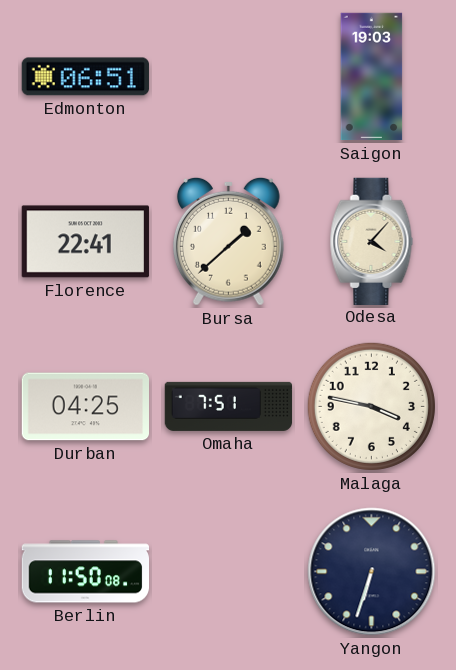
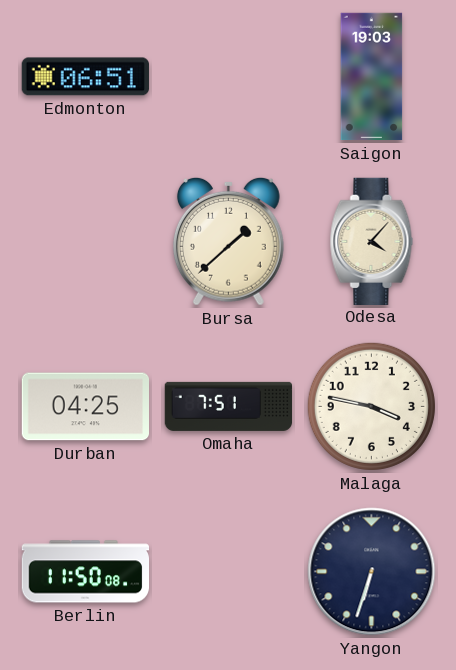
Florence: 22:41 -> none
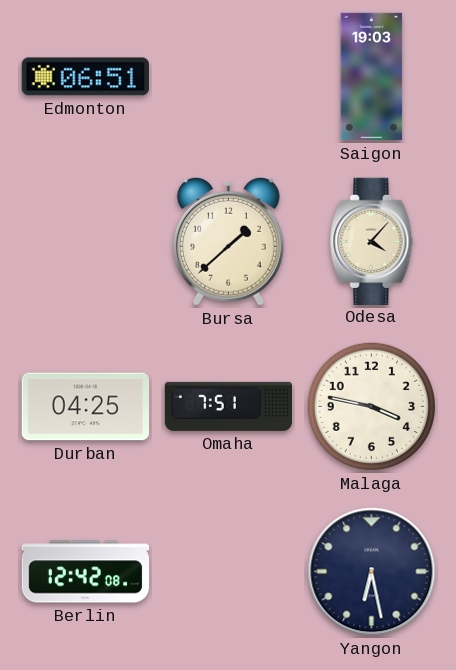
Berlin: 11:50 -> 12:42
Yangon: 6:33 -> 6:28
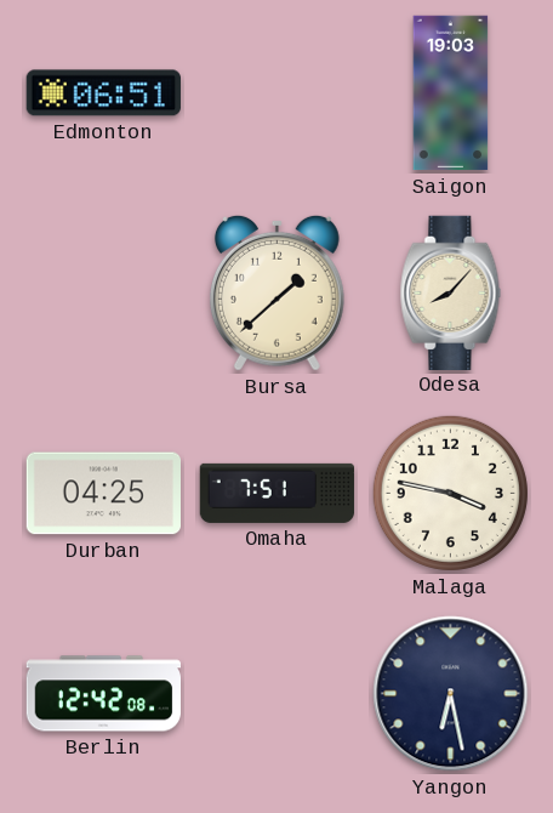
Odesa: 4:07 -> 8:07
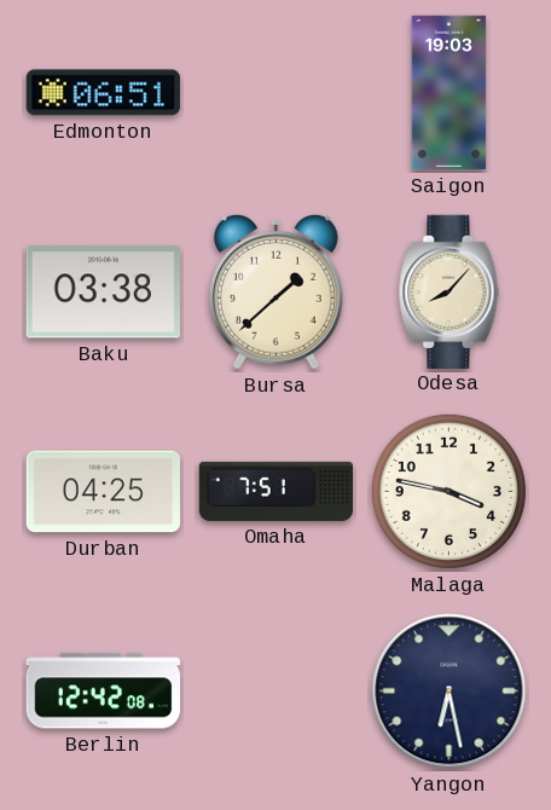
Baku: none -> 03:38
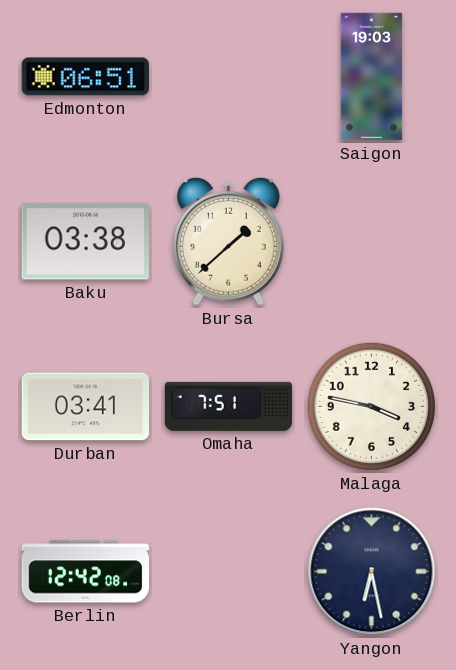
Odesa: 8:07 -> none
Durban: 04:25 -> 03:41
